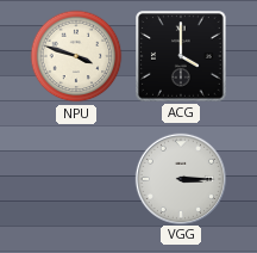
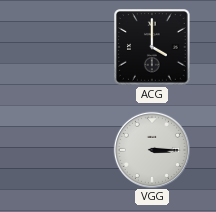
NPU: 3:48 -> none
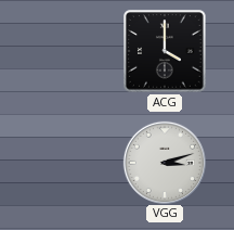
VGG: 3:15 -> 3:12
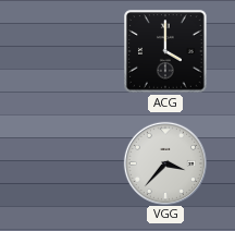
VGG: 3:12 -> 3:37
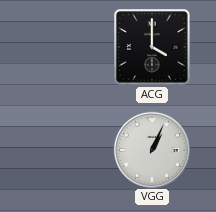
VGG: 3:37 -> 1:04
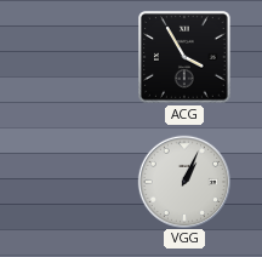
ACG: 4:00 -> 3:55
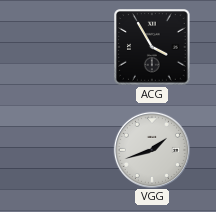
VGG: 1:04 -> 1:42
